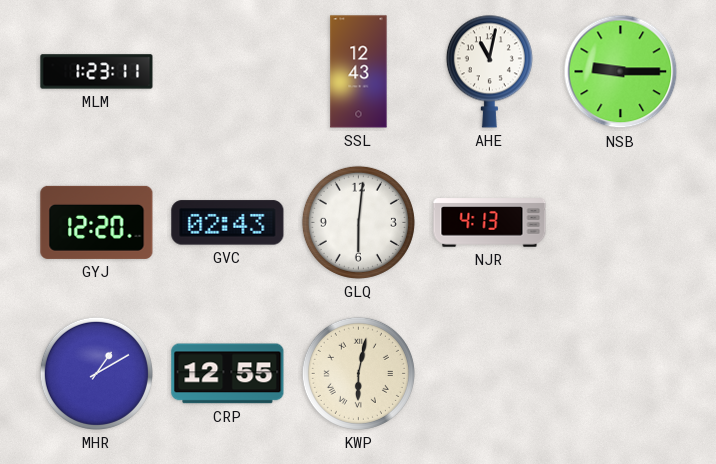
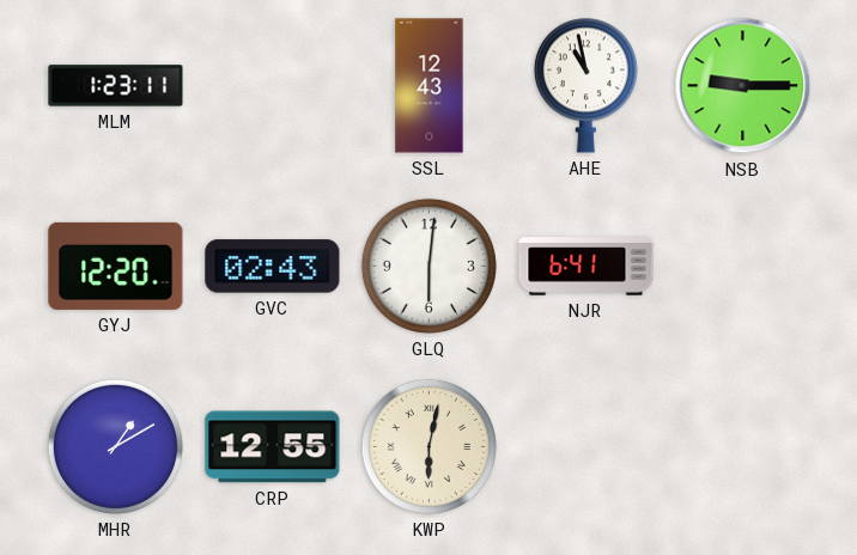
AHE: 11:02 -> 10:58
NJR: 4:13 -> 6:41
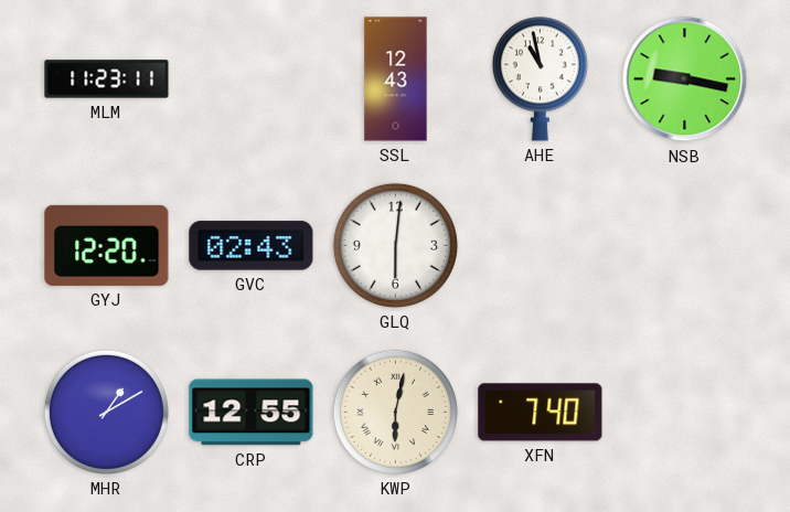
MLM: 1:23 -> 11:23
NSB: 9:15 -> 9:17
NJR: 6:41 -> none
XFN: none -> 7:40
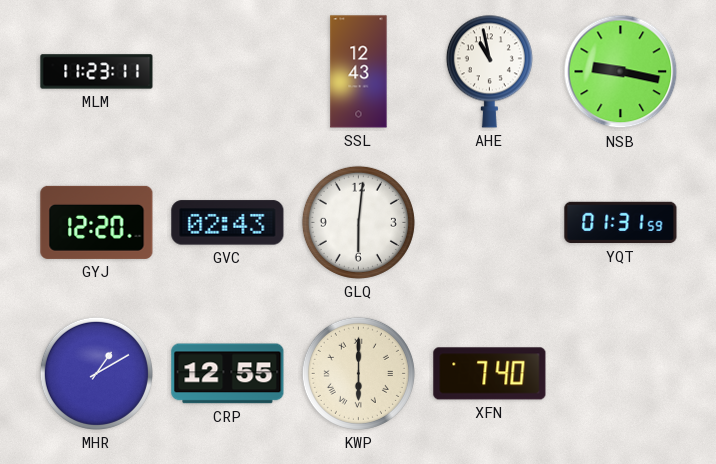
YQT: none -> 01:31
KWP: 6:02 -> 6:00
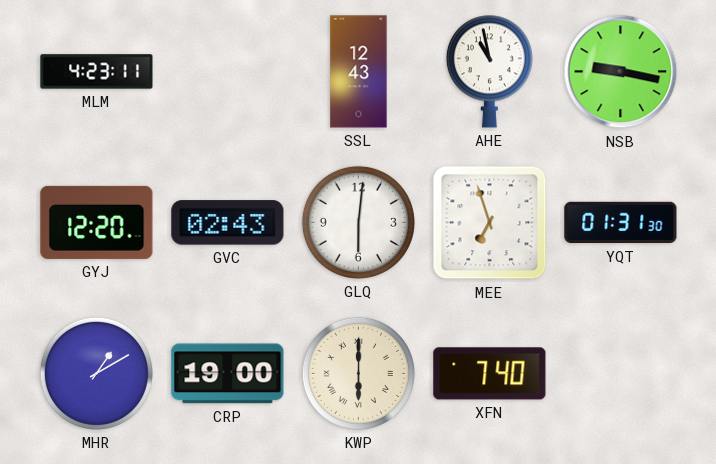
MLM: 11:23 -> 4:23
MEE: none -> 6:57
YQT: 01:31:59 -> 01:31:30
CRP: 12:55 -> 19:00
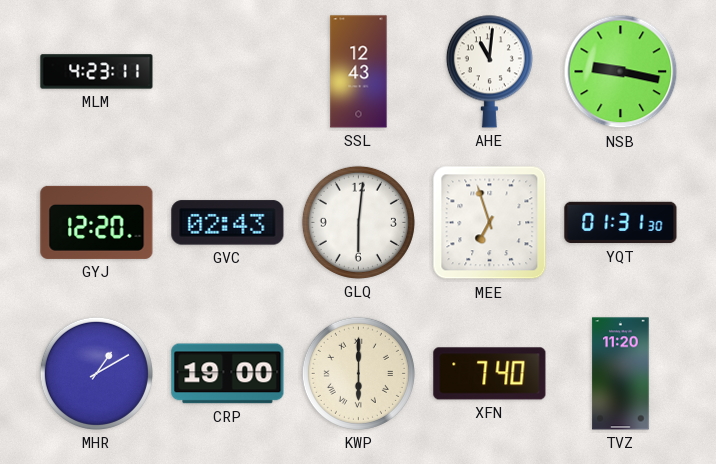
AHE: 10:58 -> 11:01
TVZ: none -> 11:20
